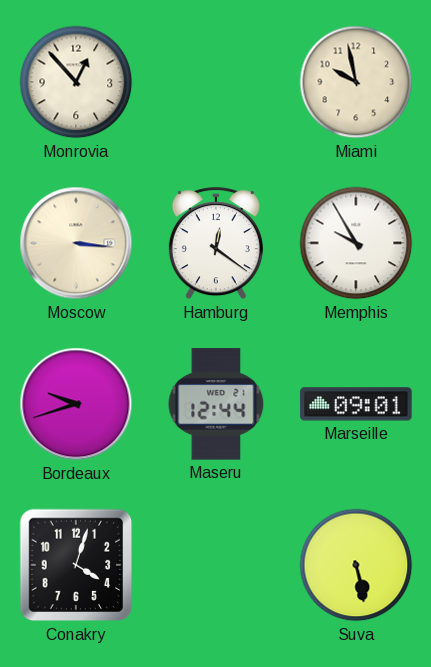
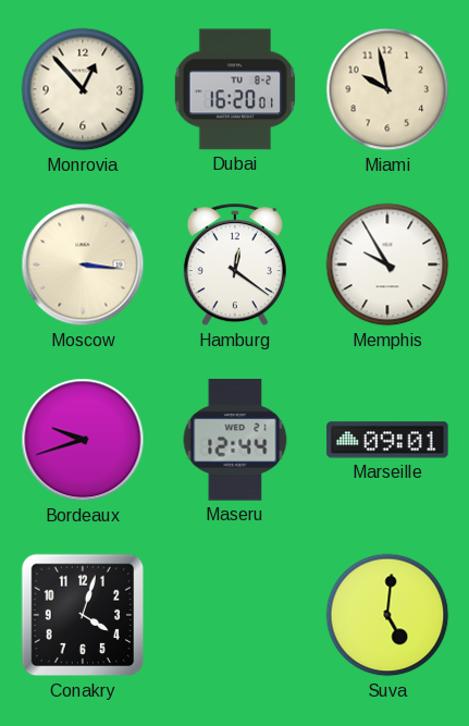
Dubai: none -> 16:20
Suva: 5:28 -> 5:01
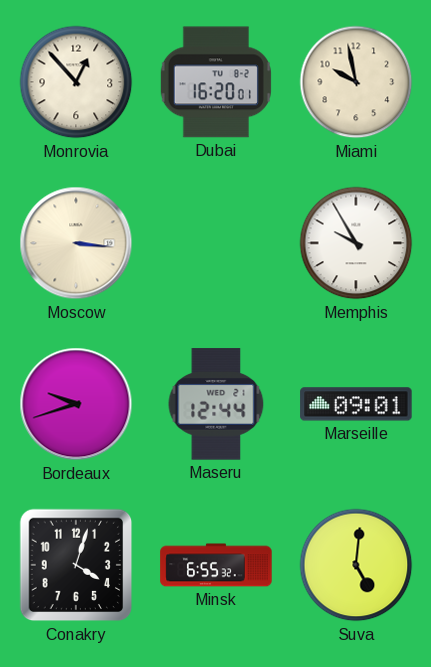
Hamburg: 12:21 -> none
Minsk: none -> 6:55
